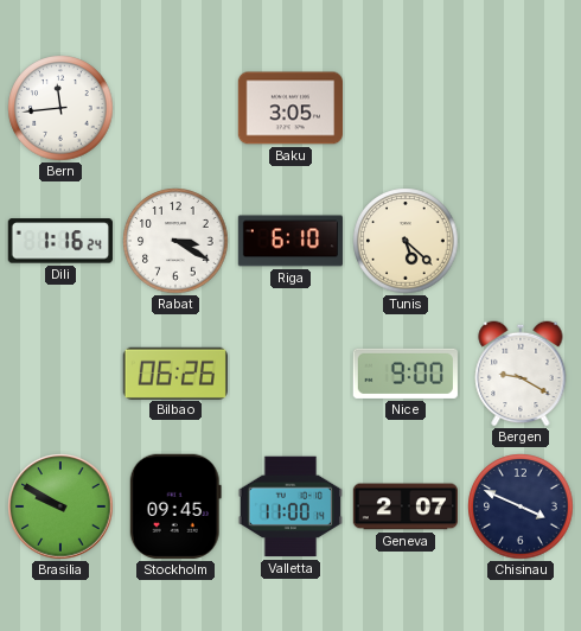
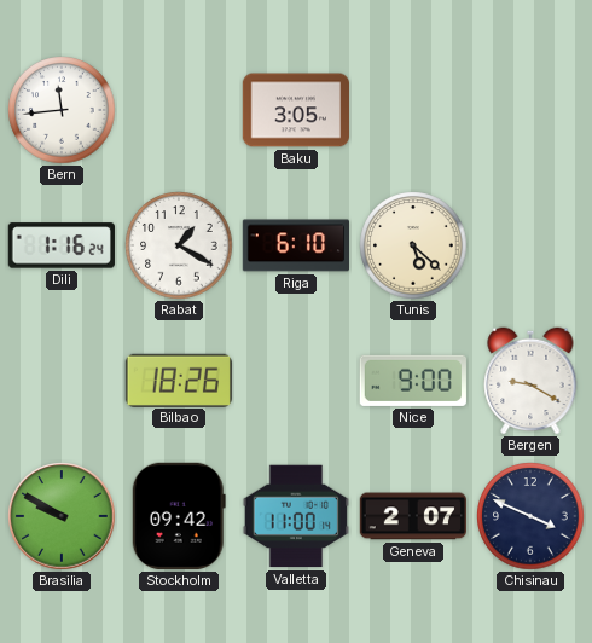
Rabat: 3:20 -> 1:20
Bilbao: 06:26 -> 18:26
Stockholm: 09:45 -> 09:42
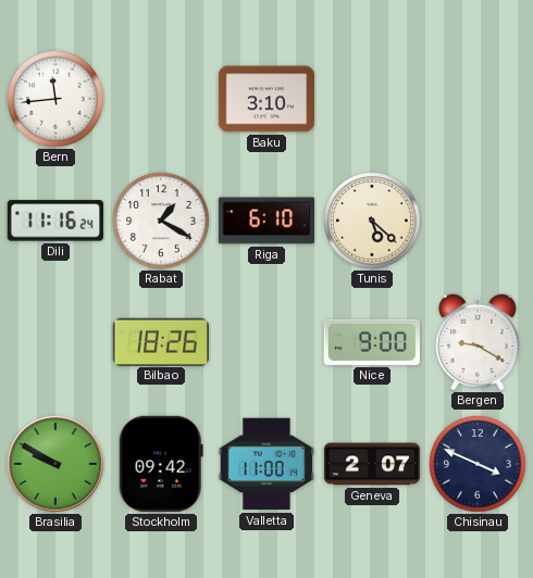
Baku: 3:05 -> 3:10
Dili: 1:16 -> 11:16
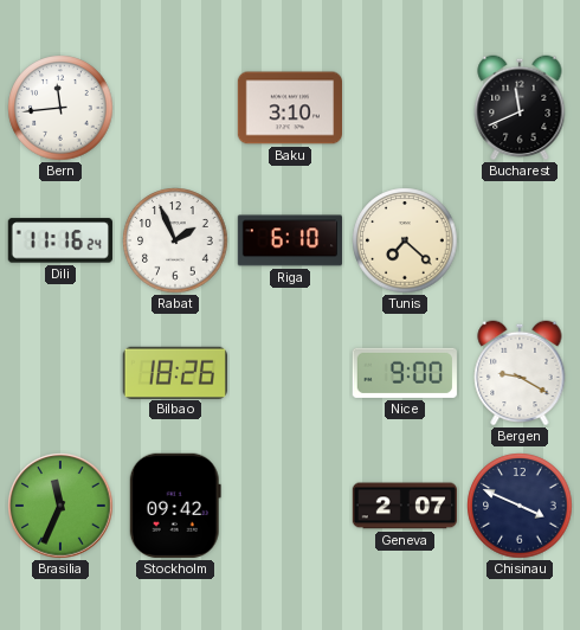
Bucharest: none -> 11:41
Rabat: 1:20 -> 1:56
Tunis: 5:22 -> 7:22
Brasilia: 9:50 -> 11:34
Valletta: 11:00 -> none
